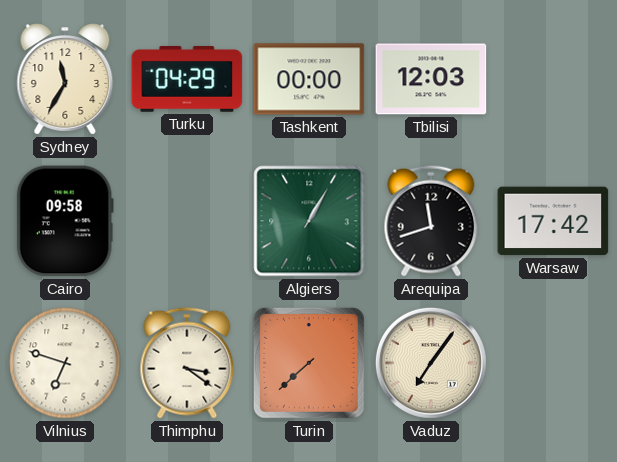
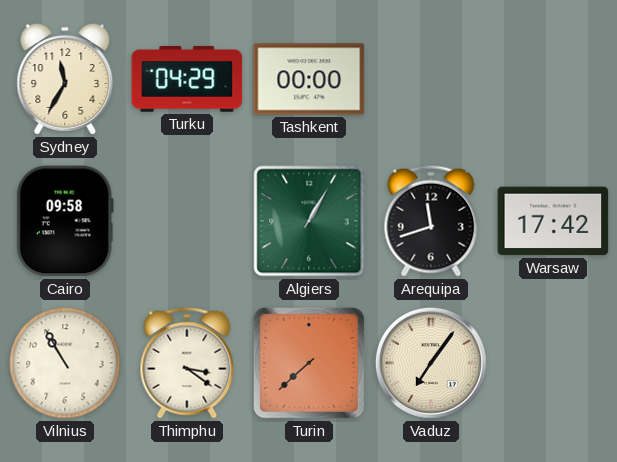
Tbilisi: 12:03 -> none
Vilnius: 6:48 -> 10:55
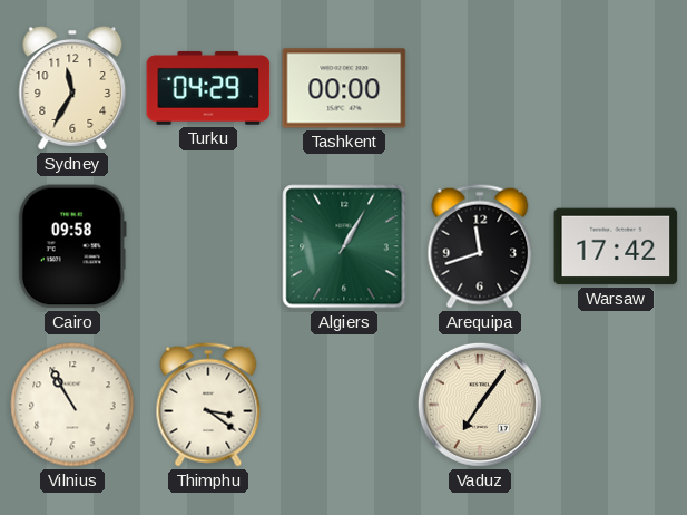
Turin: 7:38 -> none
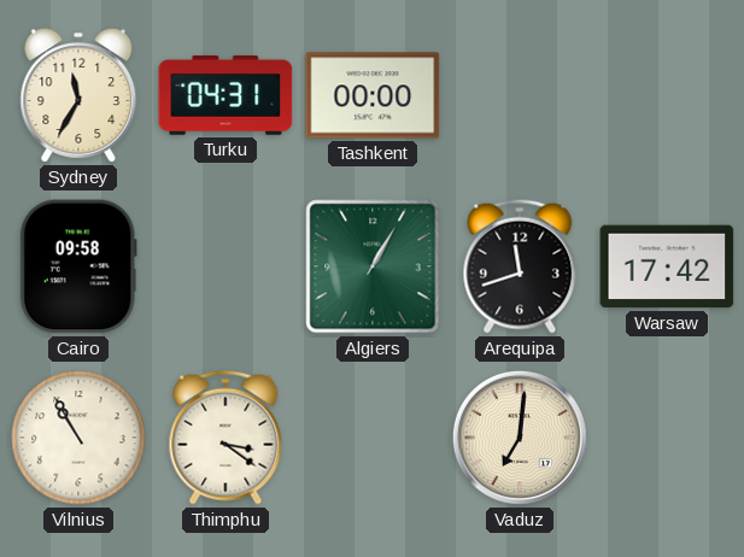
Turku: 04:29 -> 04:31
Vaduz: 7:06 -> 7:01
